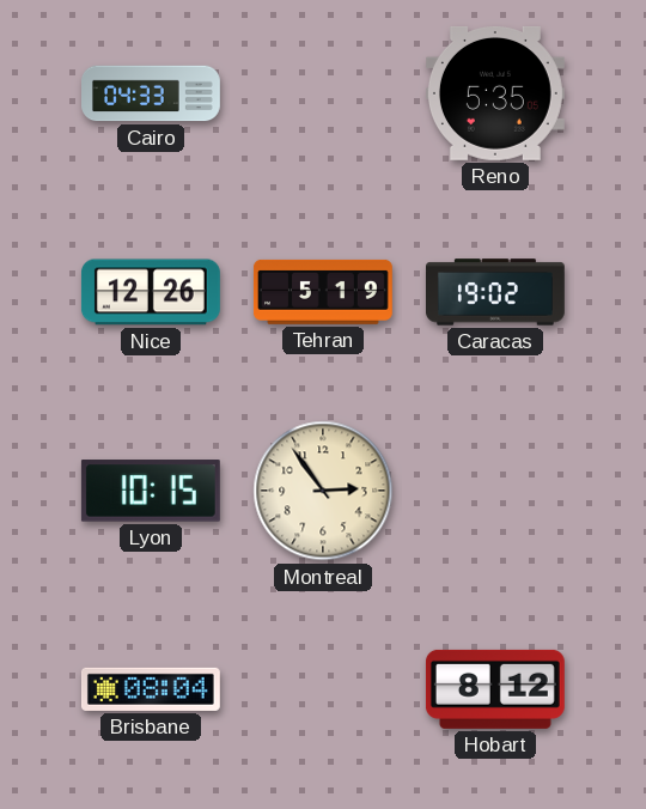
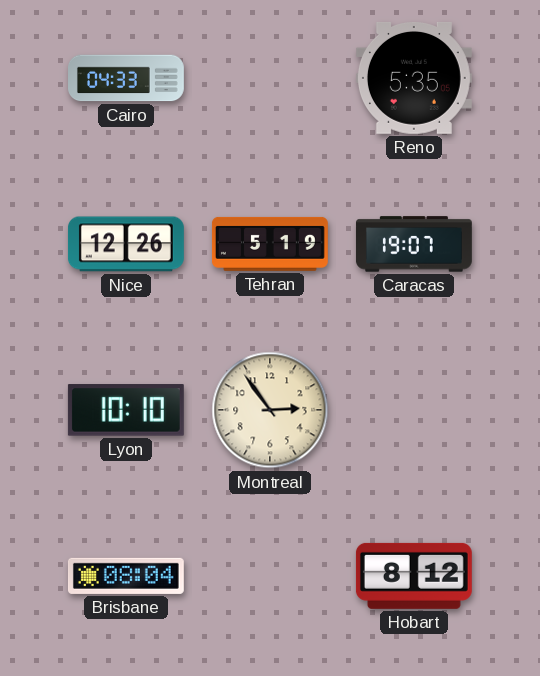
Caracas: 19:02 -> 19:07
Lyon: 10:15 -> 10:10
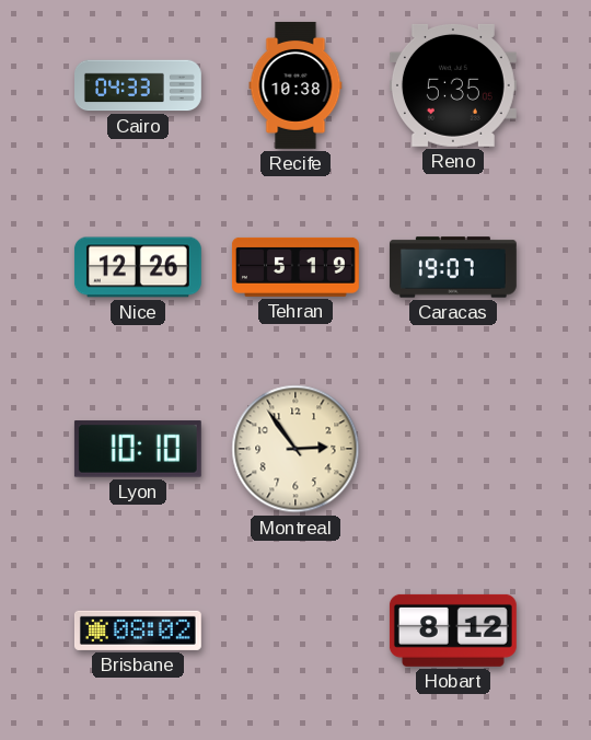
Recife: none -> 10:38
Brisbane: 08:04 -> 08:02
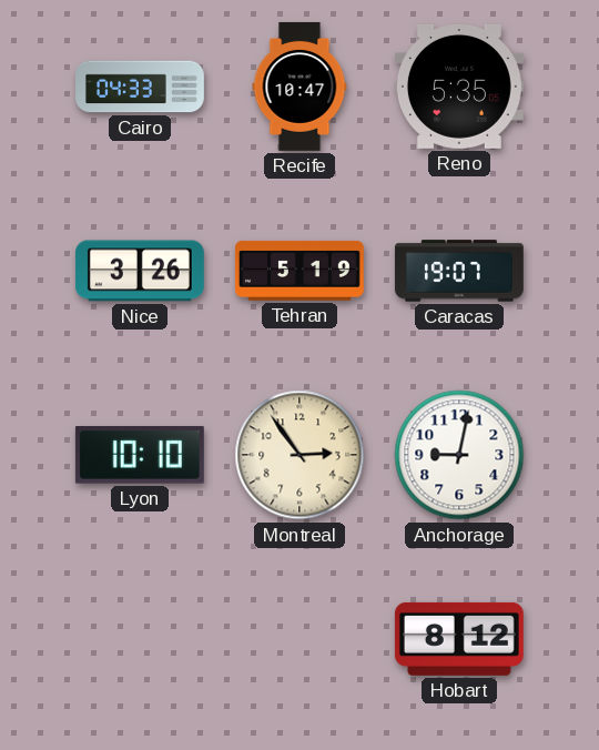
Recife: 10:38 -> 10:47
Nice: 12:26 -> 3:26
Anchorage: none -> 9:02
Brisbane: 08:02 -> none
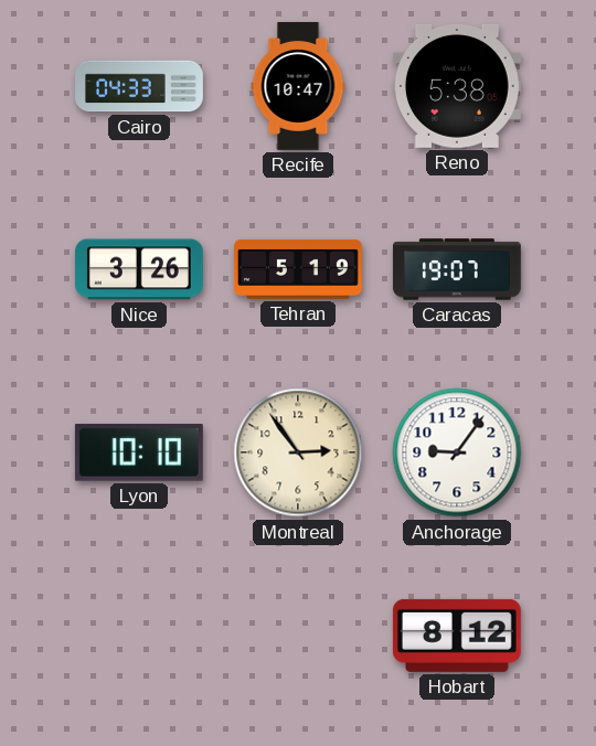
Reno: 5:35 -> 5:38
Anchorage: 9:02 -> 9:06
